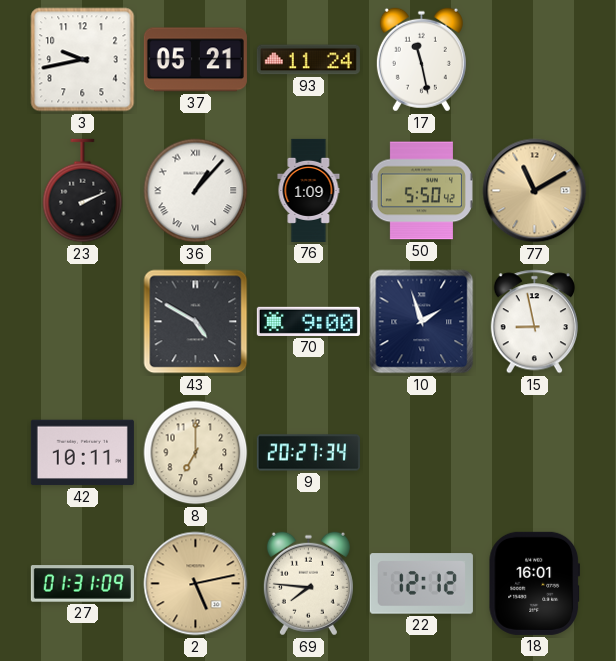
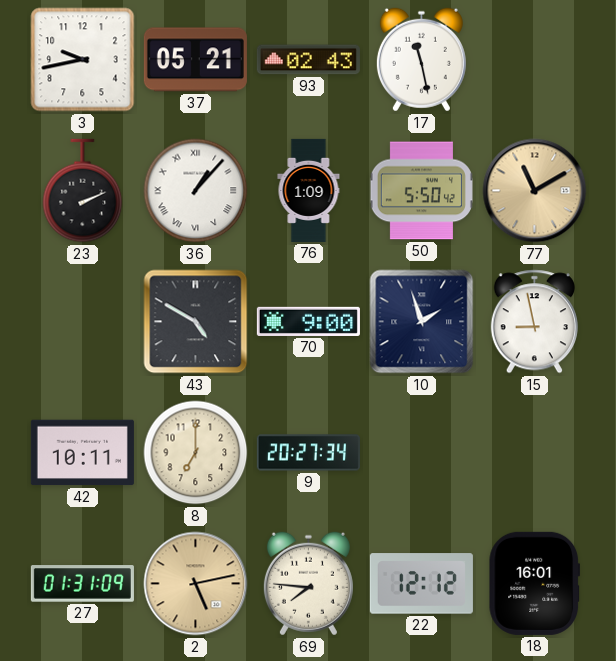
93: 11:24 -> 02:43
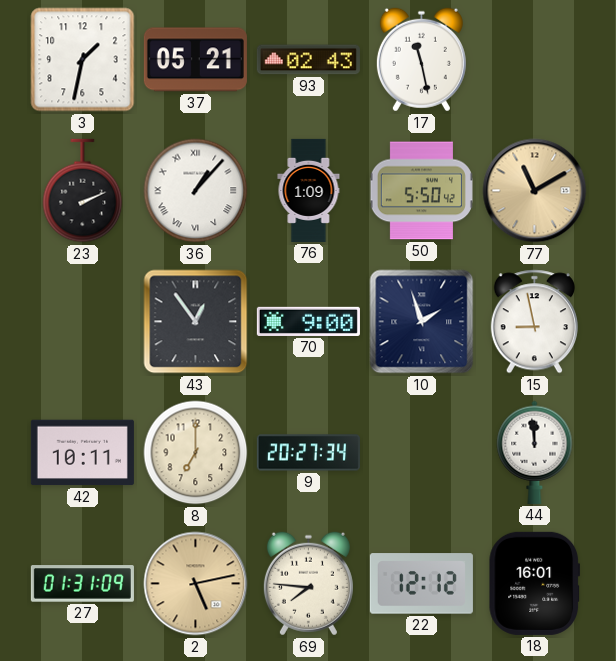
3: 9:43 -> 1:32
43: 4:50 -> 12:54
44: none -> 11:59
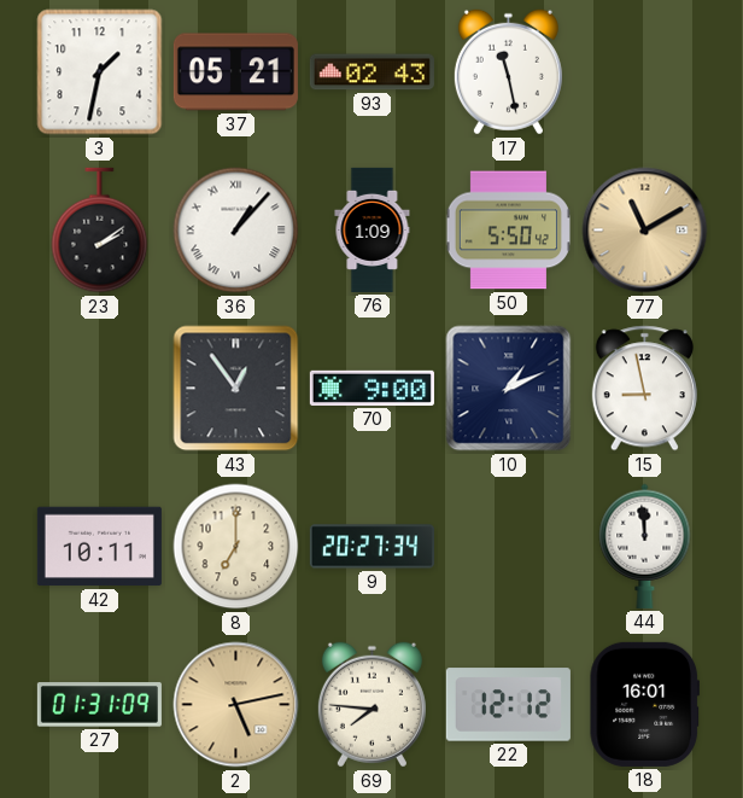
23: 2:11 -> 2:09
10: 1:57 -> 1:11
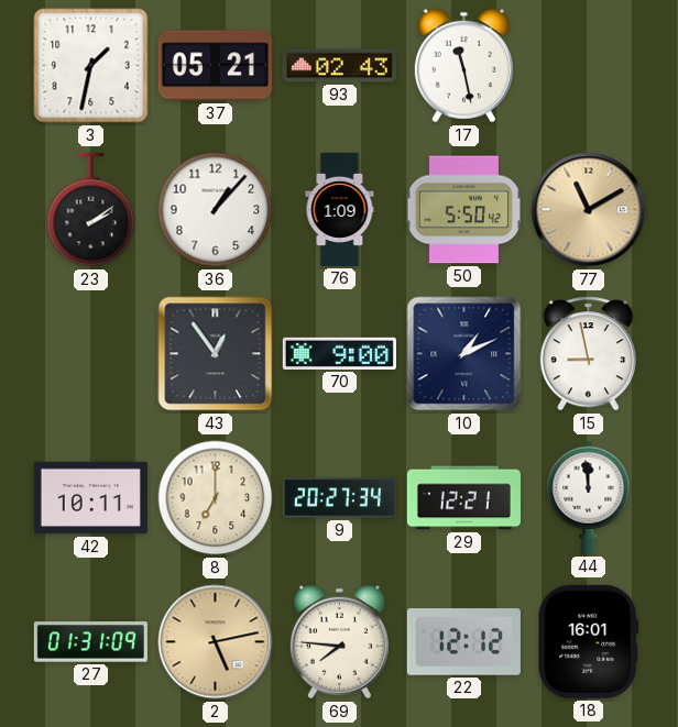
36 numerals: Roman -> Arabic
29: none -> 12:21
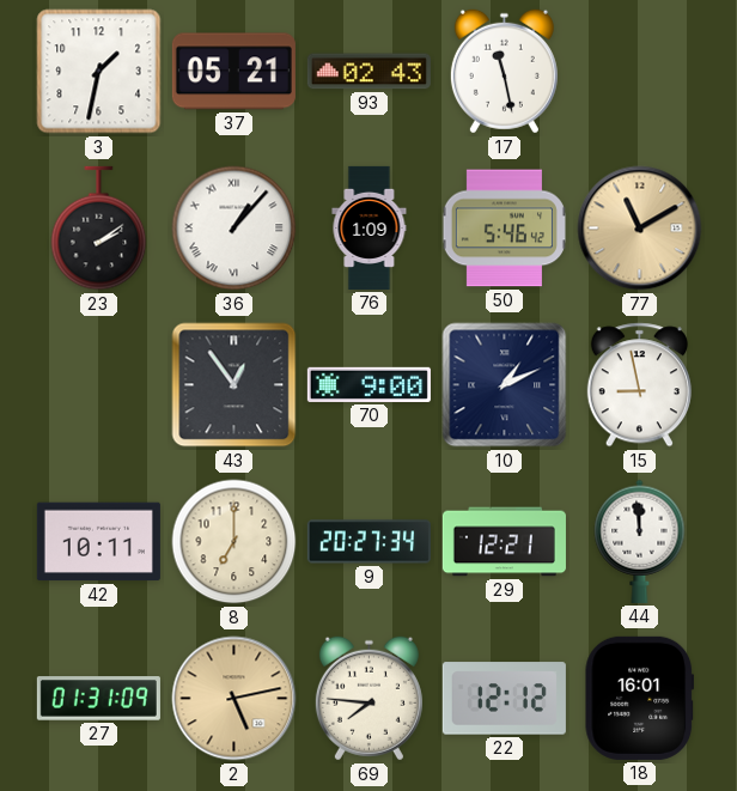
36 numerals: Arabic -> Roman
50: 5:50 -> 5:46
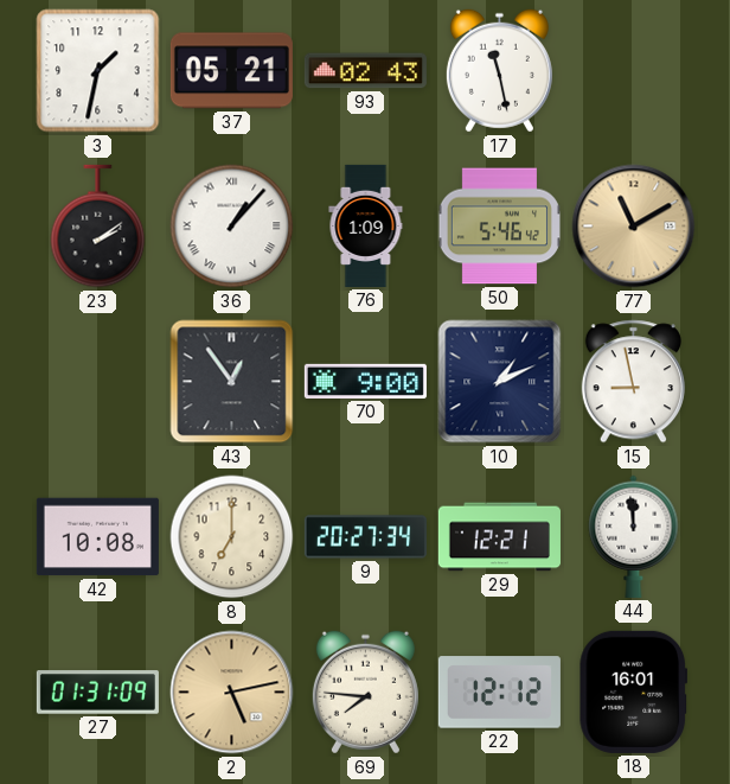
42: 10:11 -> 10:08
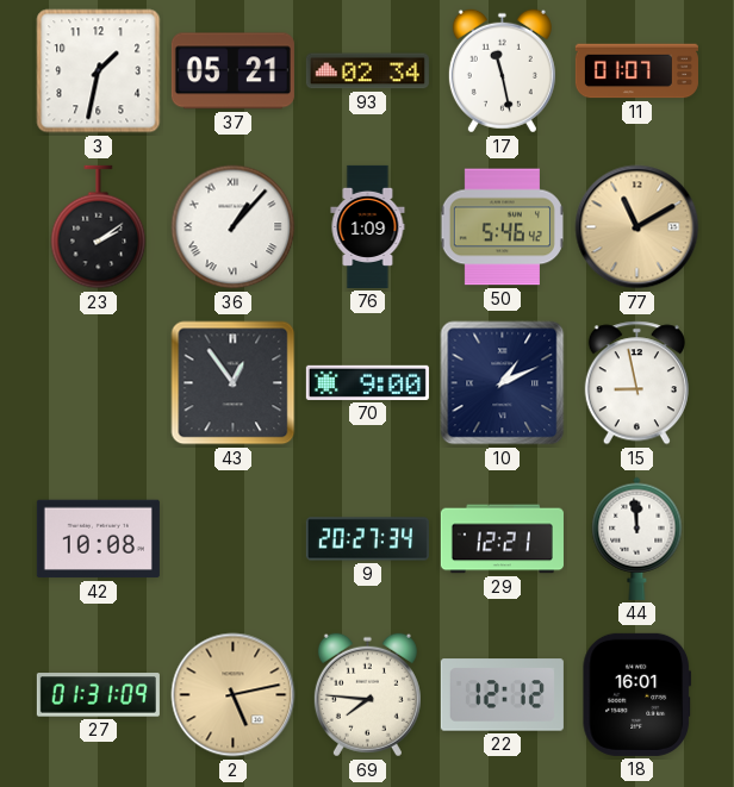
93: 02:43 -> 02:34
11: none -> 01:07
8: 7:00 -> none
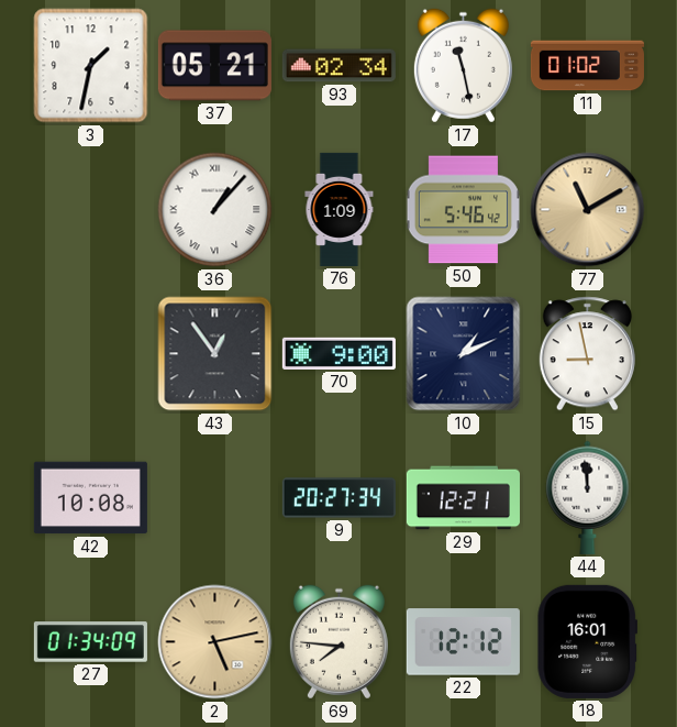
11: 01:07 -> 01:02
23: 2:09 -> none
27: 01:31 -> 01:34
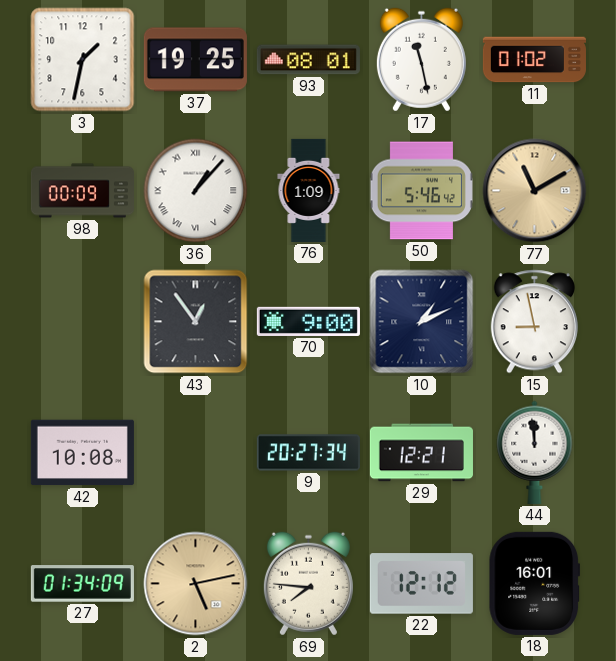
37: 05:21 -> 19:25
93: 02:34 -> 08:01
98: none -> 00:09
